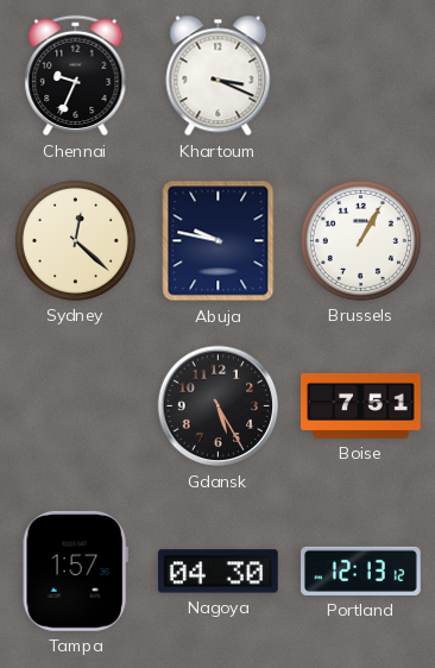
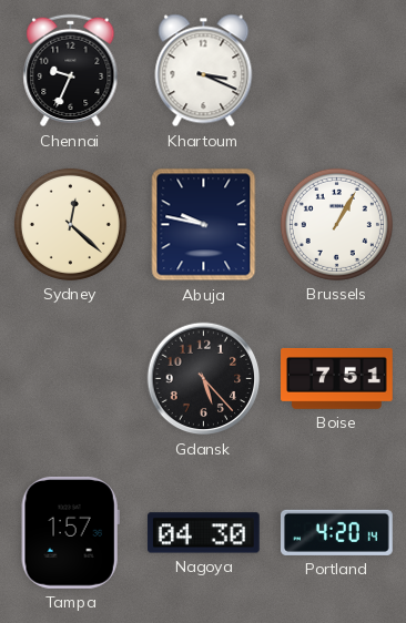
Gdansk: 5:25 -> 5:23
Portland: 12:13 -> 4:20
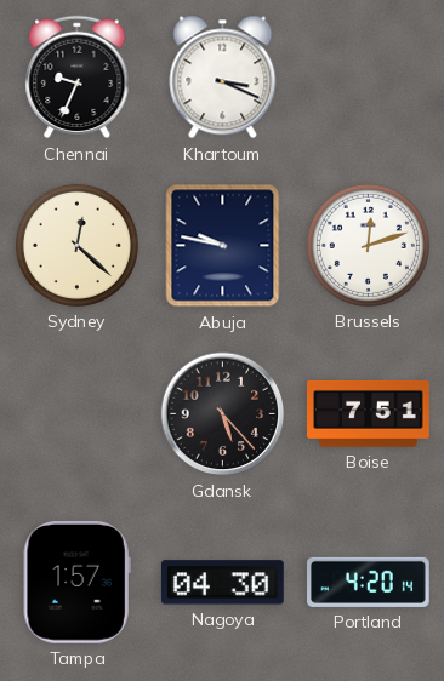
Brussels: 1:05 -> 12:12
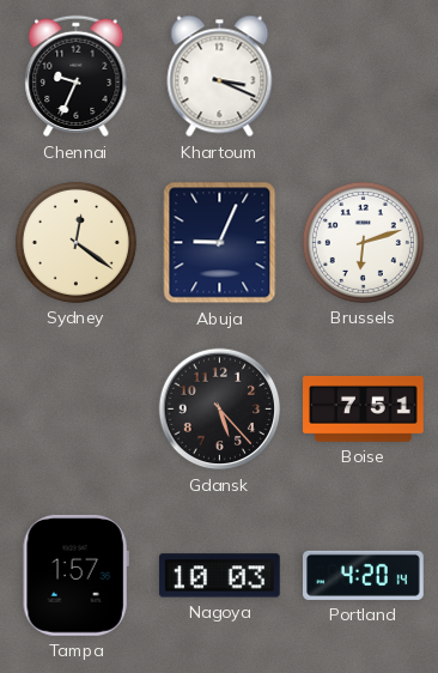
Sydney: 12:22 -> 12:21
Abuja: 9:47 -> 9:04
Brussels: 12:12 -> 6:12
Nagoya: 04:30 -> 10:03
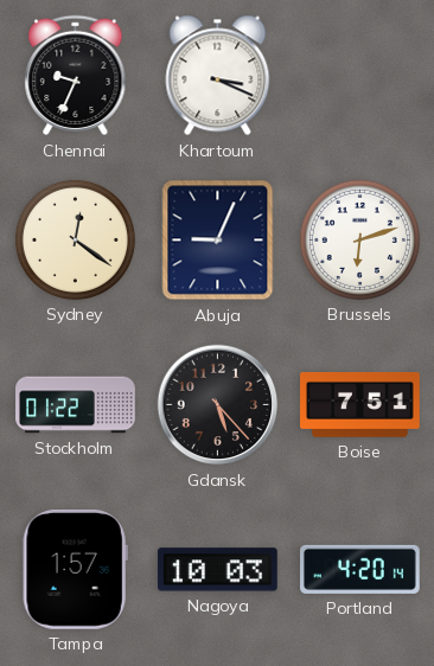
Stockholm: none -> 01:22
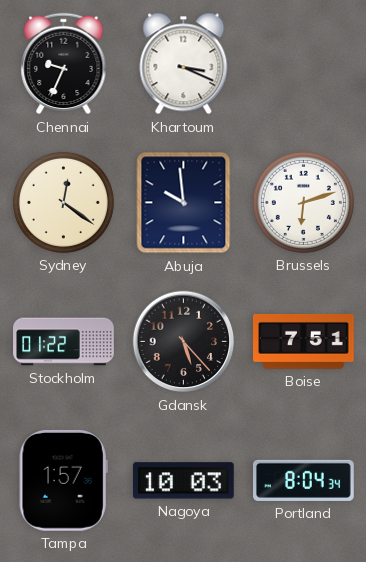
Abuja: 9:04 -> 9:59
Portland: 4:20 -> 8:04
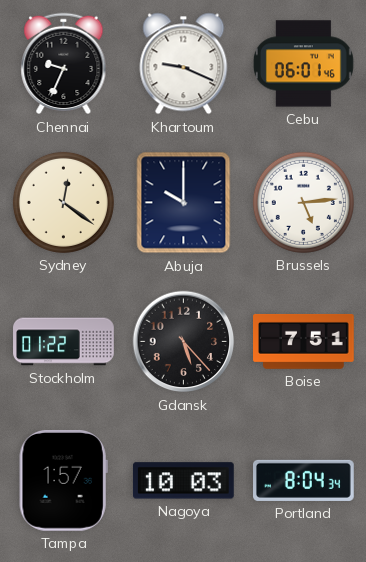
Khartoum: 3:19 -> 9:19
Cebu: none -> 06:01
Abuja: 9:59 -> 10:00
Brussels: 6:12 -> 5:14
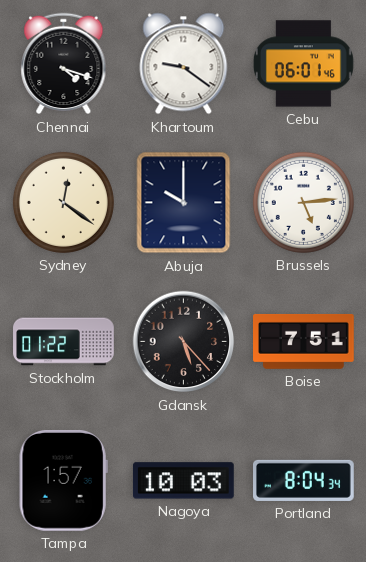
Chennai: 9:34 -> 4:18
Khartoum: 9:19 -> 9:21
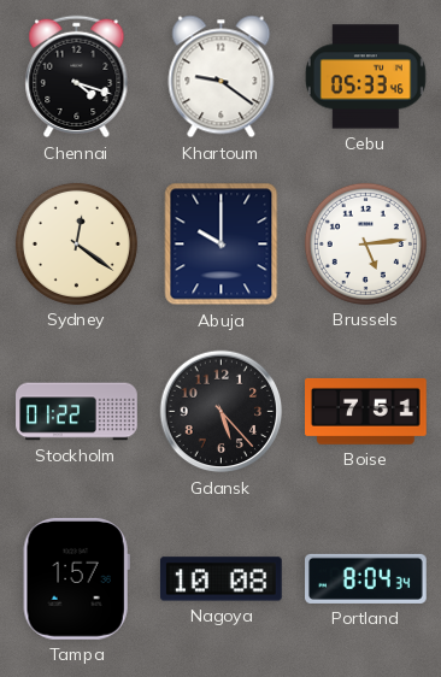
Cebu: 06:01 -> 05:33
Nagoya: 10:03 -> 10:08
